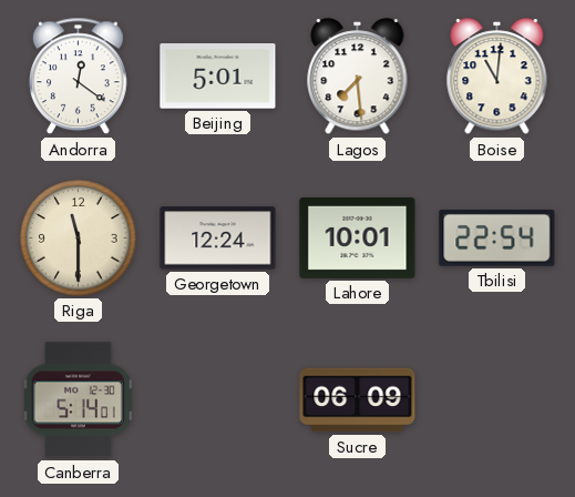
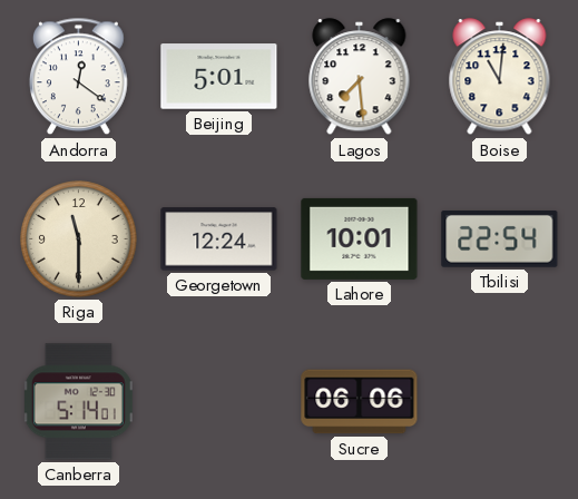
Sucre: 06:09 -> 06:06
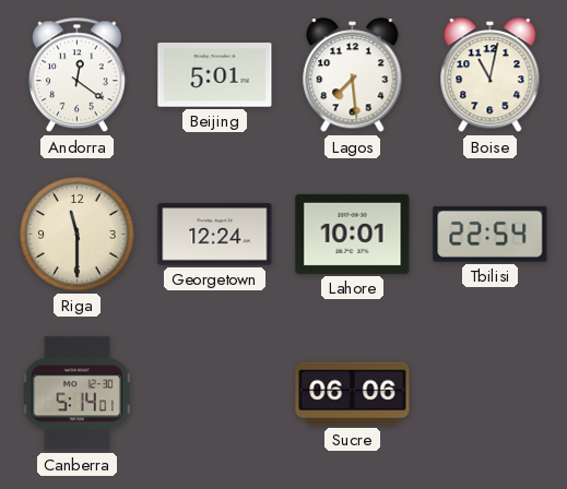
Boise: 11:01 -> 11:02
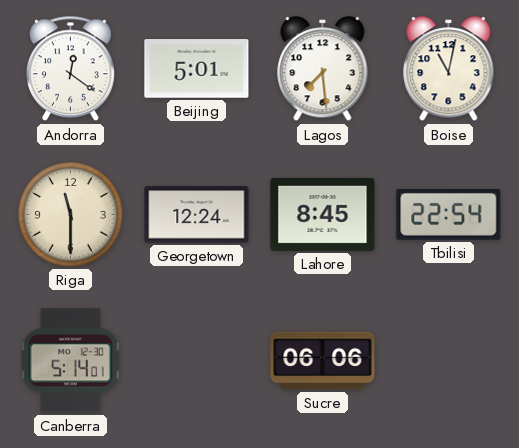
Lahore: 10:01 -> 8:45
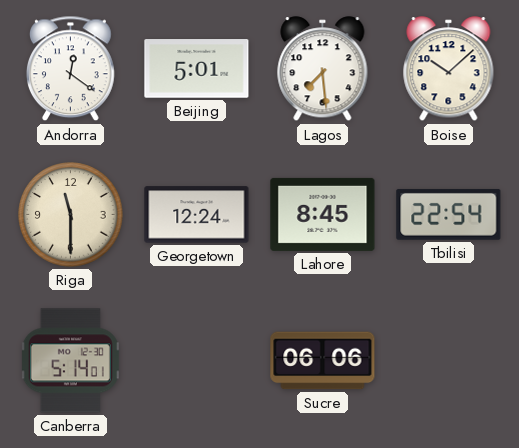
Boise: 11:02 -> 10:08
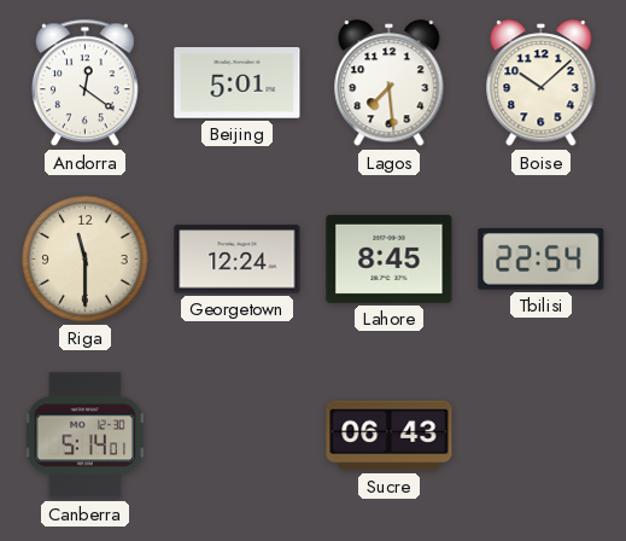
Sucre: 06:06 -> 06:43
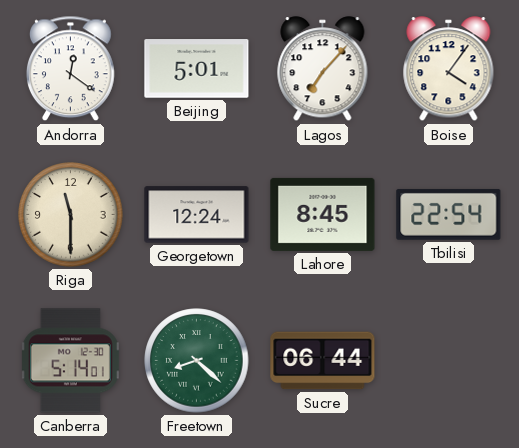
Lagos: 7:29 -> 7:07
Boise: 10:08 -> 4:06
Freetown: none -> 8:22
Sucre: 06:43 -> 06:44
